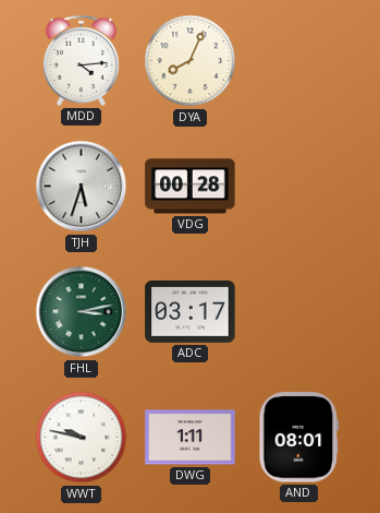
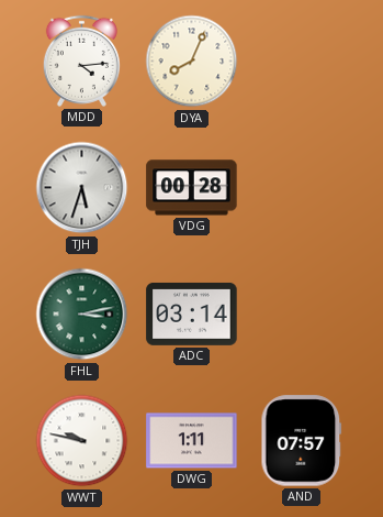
ADC: 03:17 -> 03:14
AND: 08:01 -> 07:57
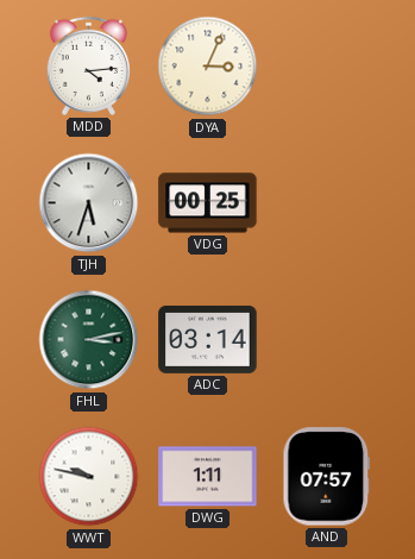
DYA: 8:04 -> 3:04
VDG: 00:28 -> 00:25
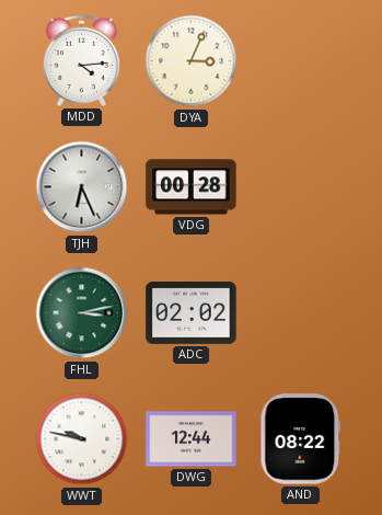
TJH: 5:33 -> 6:26
VDG: 00:25 -> 00:28
ADC: 03:14 -> 02:02
DWG: 1:11 -> 12:44
AND: 07:57 -> 08:22
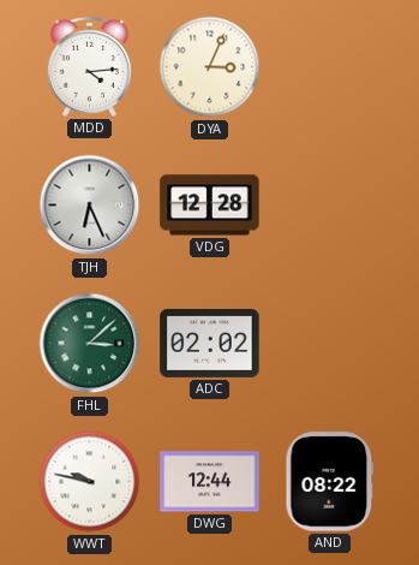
VDG: 00:28 -> 12:28
FHL: 3:13 -> 3:08
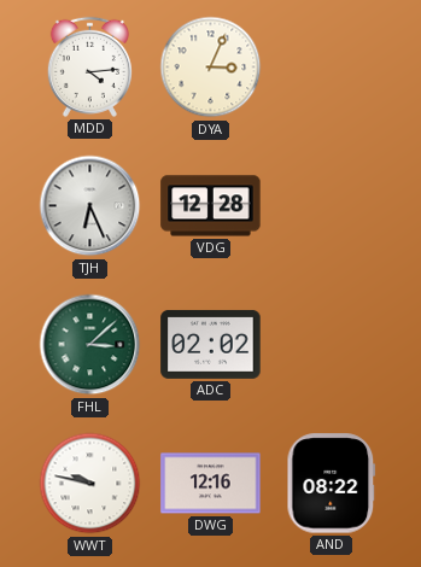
DWG: 12:44 -> 12:16
